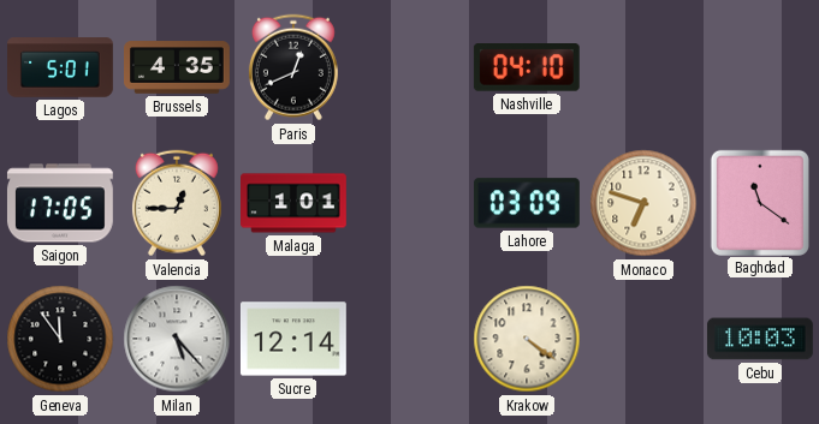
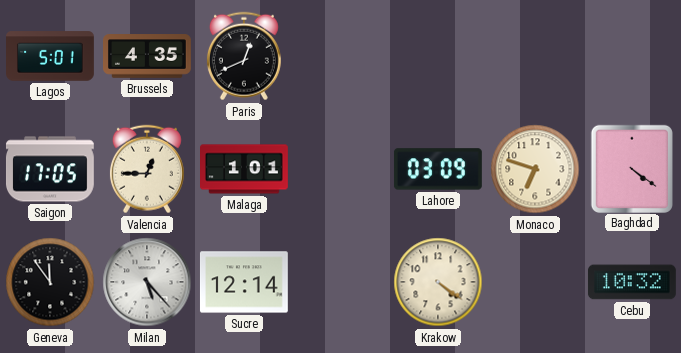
Nashville: 04:10 -> none
Baghdad: 11:21 -> 4:21
Cebu: 10:03 -> 10:32
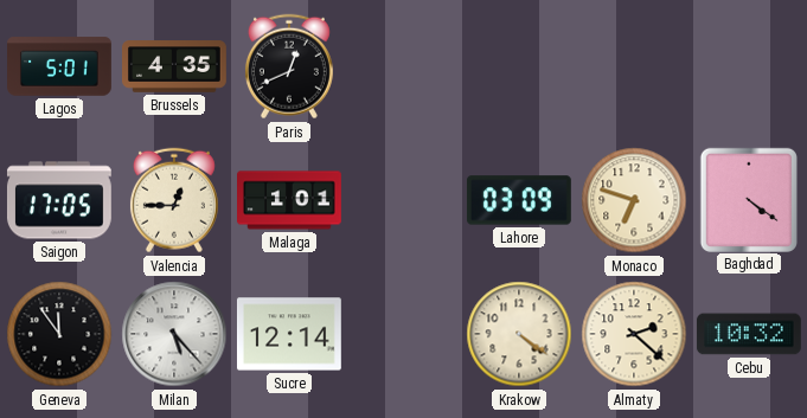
Almaty: none -> 2:22
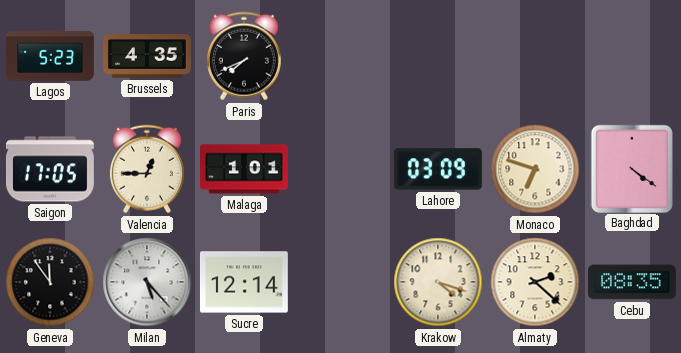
Lagos: 5:01 -> 5:23
Paris: 12:41 -> 7:41
Krakow: 4:21 -> 4:18
Cebu: 10:32 -> 08:35
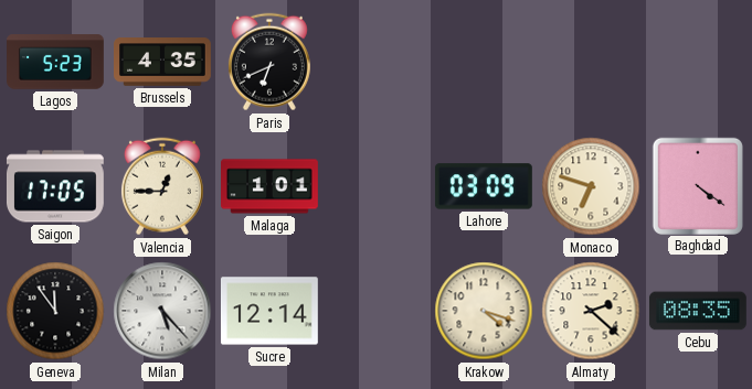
Paris: 7:41 -> 6:41
